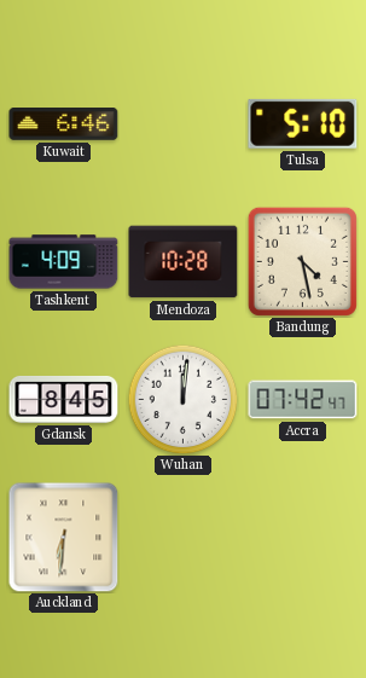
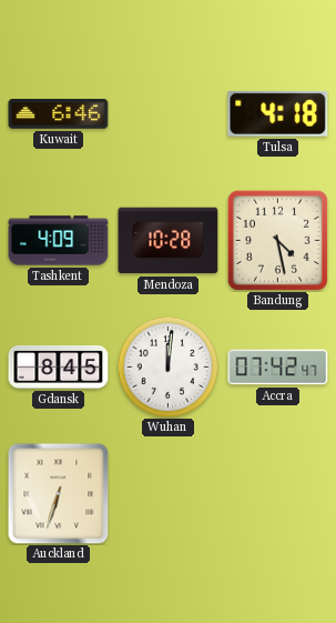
Tulsa: 5:10 -> 4:18
Auckland: 6:31 -> 6:33
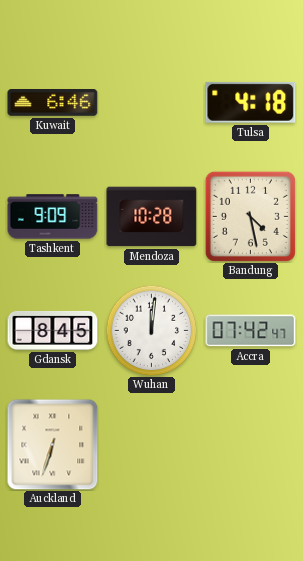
Tashkent: 4:09 -> 9:09
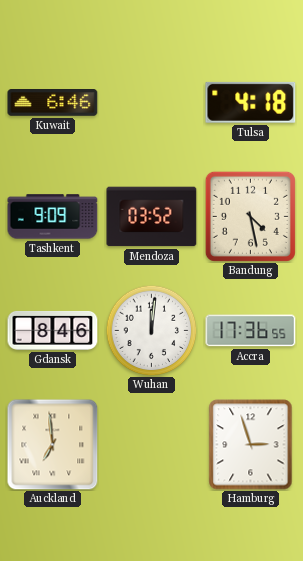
Mendoza: 10:28 -> 03:52
Gdansk: 8:45 -> 8:46
Accra: 07:42 -> 17:36
Auckland: 6:33 -> 6:59
Hamburg: none -> 2:57
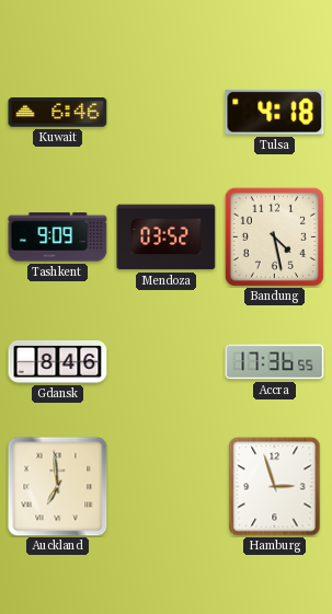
Wuhan: 12:01 -> none
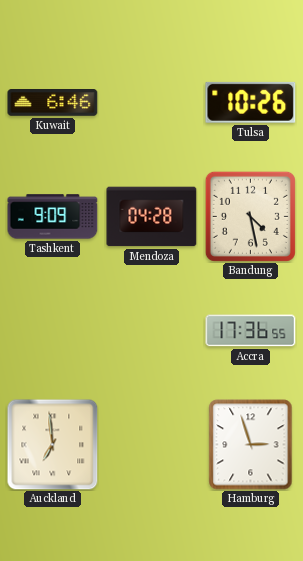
Tulsa: 4:18 -> 10:26
Mendoza: 03:52 -> 04:28
Gdansk: 8:46 -> none
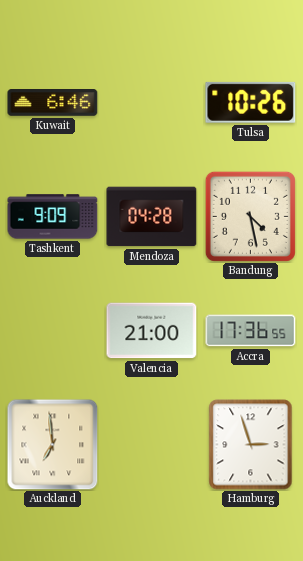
Valencia: none -> 21:00
